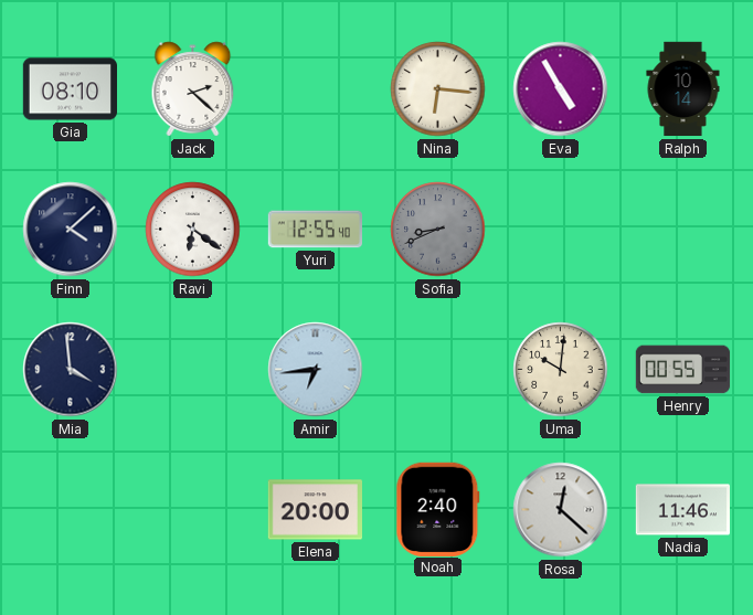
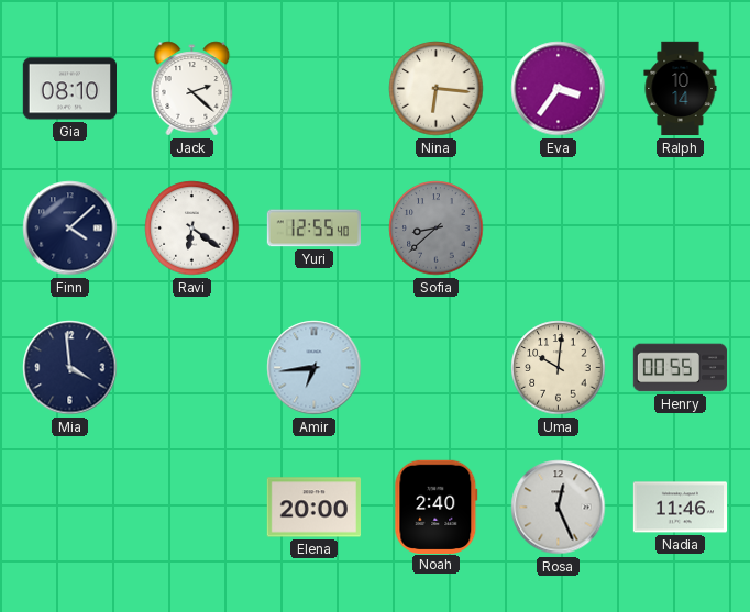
Eva: 4:55 -> 3:36
Sofia: 8:41 -> 8:38
Rosa: 12:22 -> 12:26
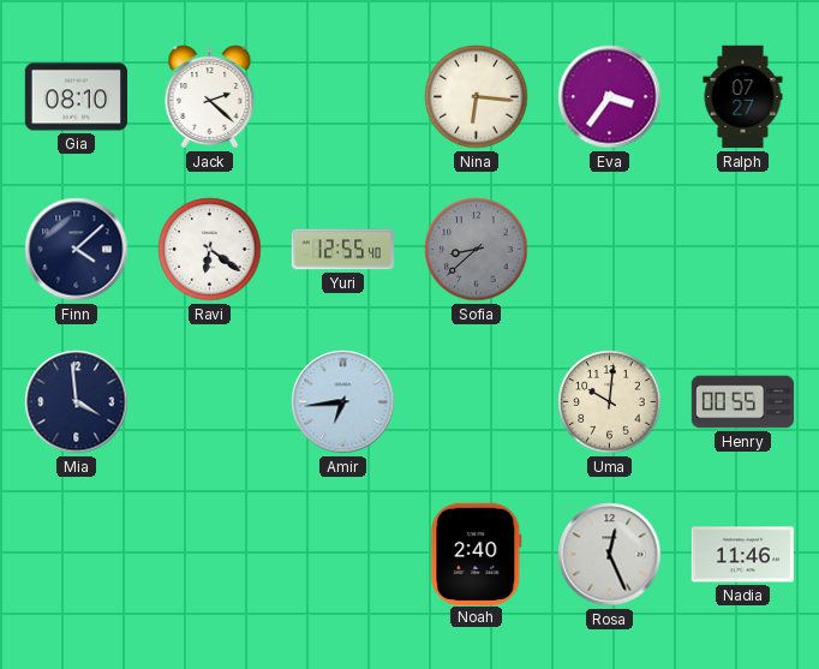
Ralph: 10:14 -> 07:27
Elena: 20:00 -> none
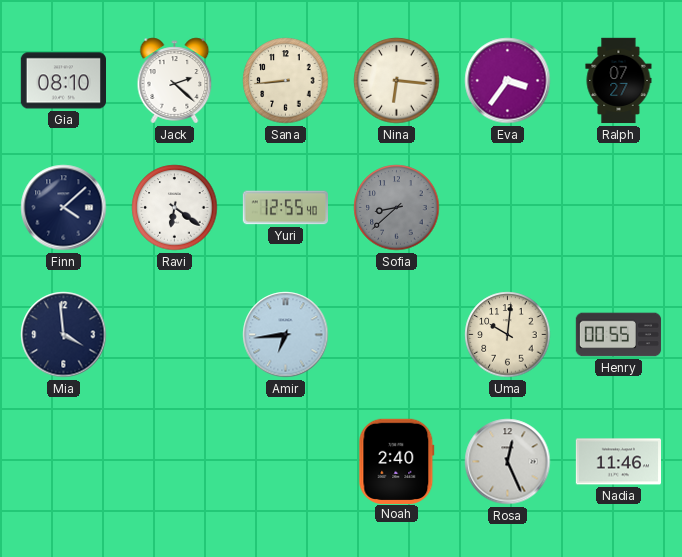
Sana: none -> 8:44
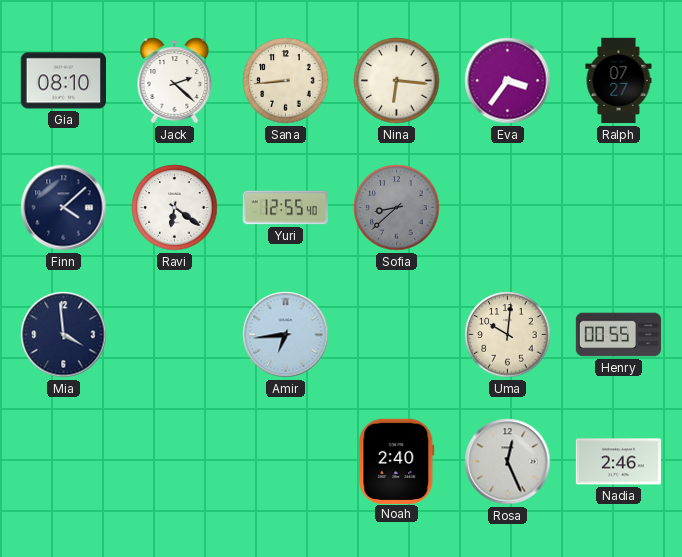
Nadia: 11:46 -> 2:46
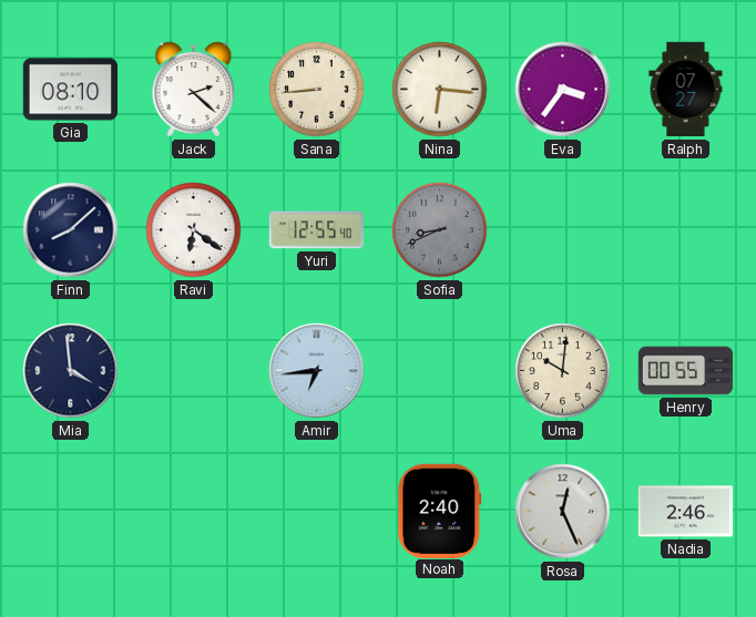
Finn: 4:08 -> 8:08
Sofia: 8:38 -> 8:41
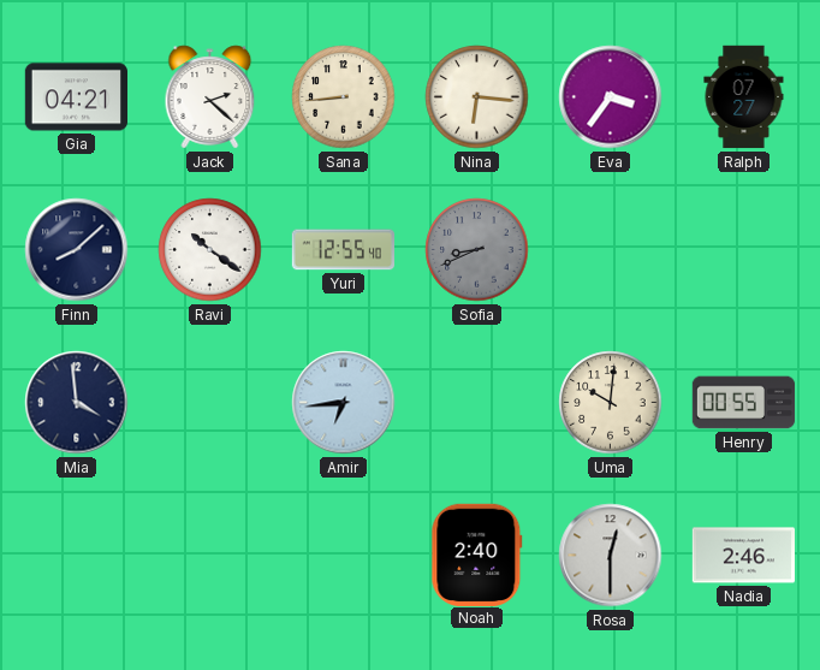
Gia: 08:10 -> 04:21
Ravi: 6:21 -> 10:21
Rosa: 12:26 -> 12:30
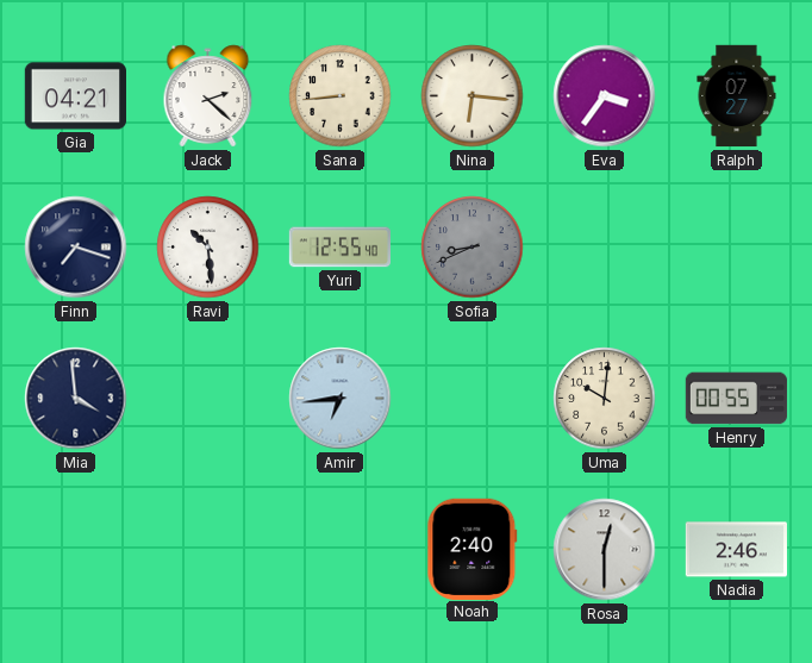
Finn: 8:08 -> 7:18
Ravi: 10:21 -> 10:29
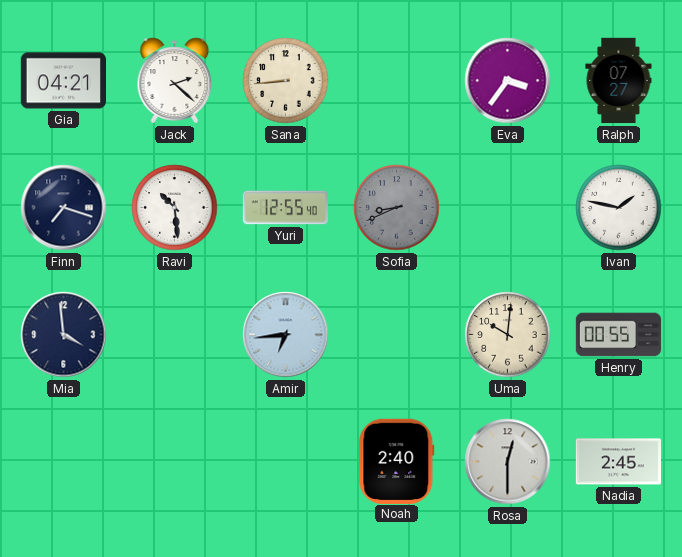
Nina: 6:16 -> none
Ivan: none -> 1:47
Nadia: 2:46 -> 2:45
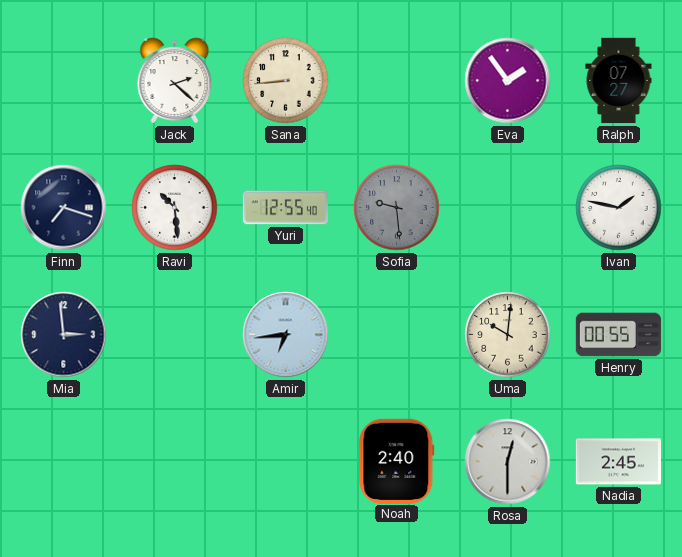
Gia: 04:21 -> none
Eva: 3:36 -> 1:54
Sofia: 8:41 -> 9:29
Mia: 3:59 -> 2:59
